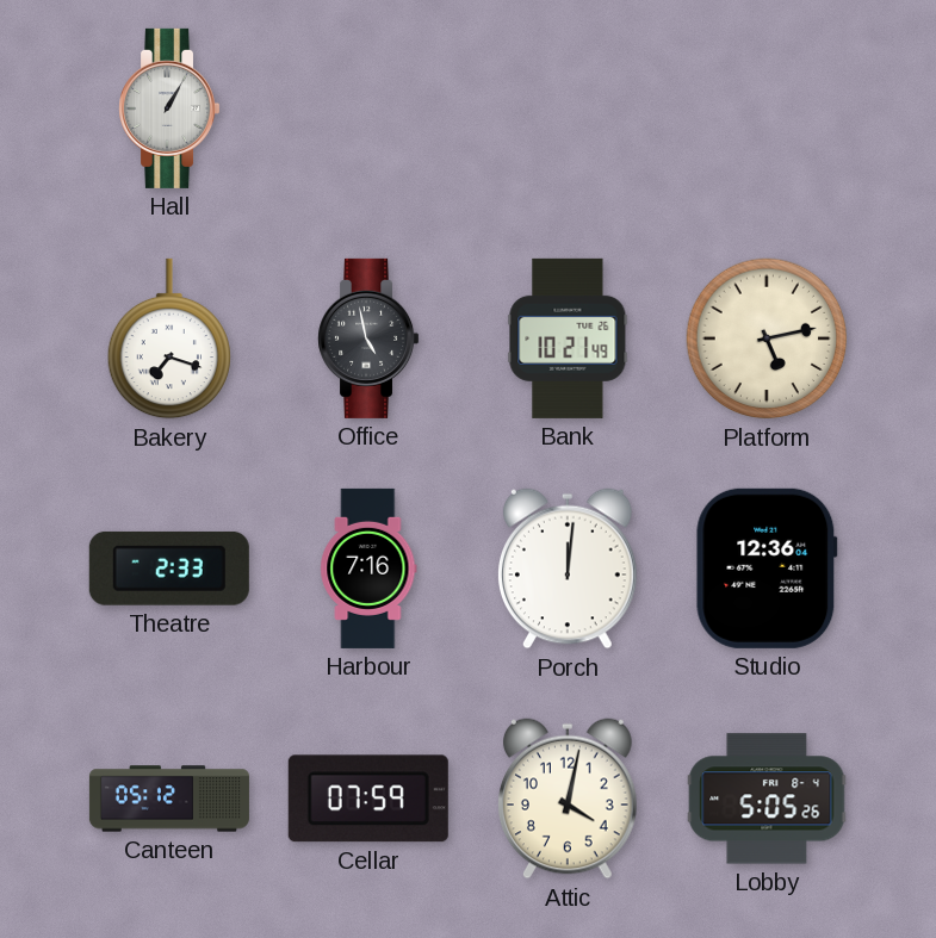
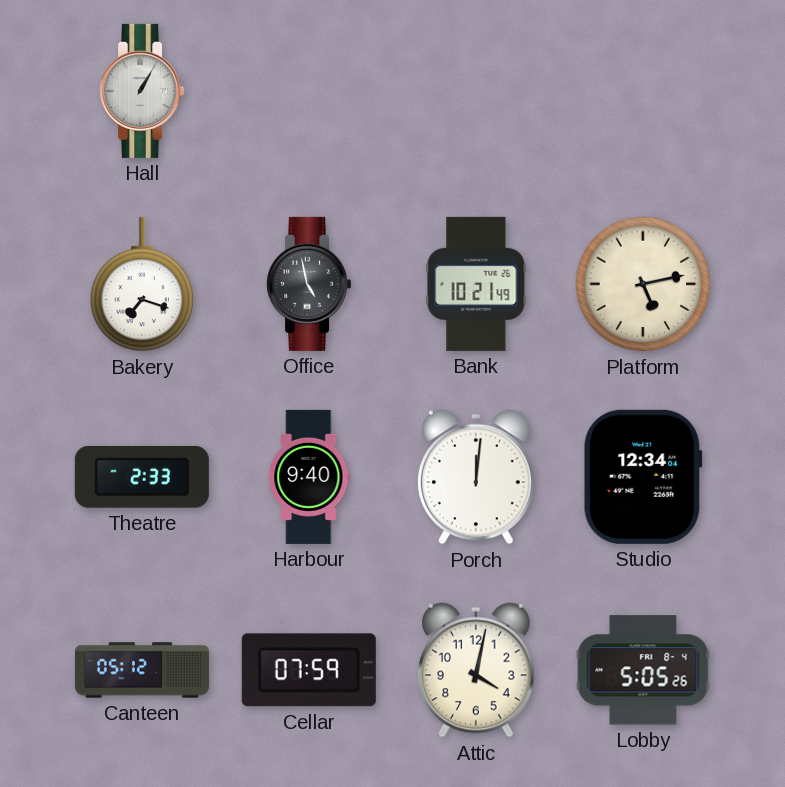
Harbour: 7:16 -> 9:40
Studio: 12:36 -> 12:34
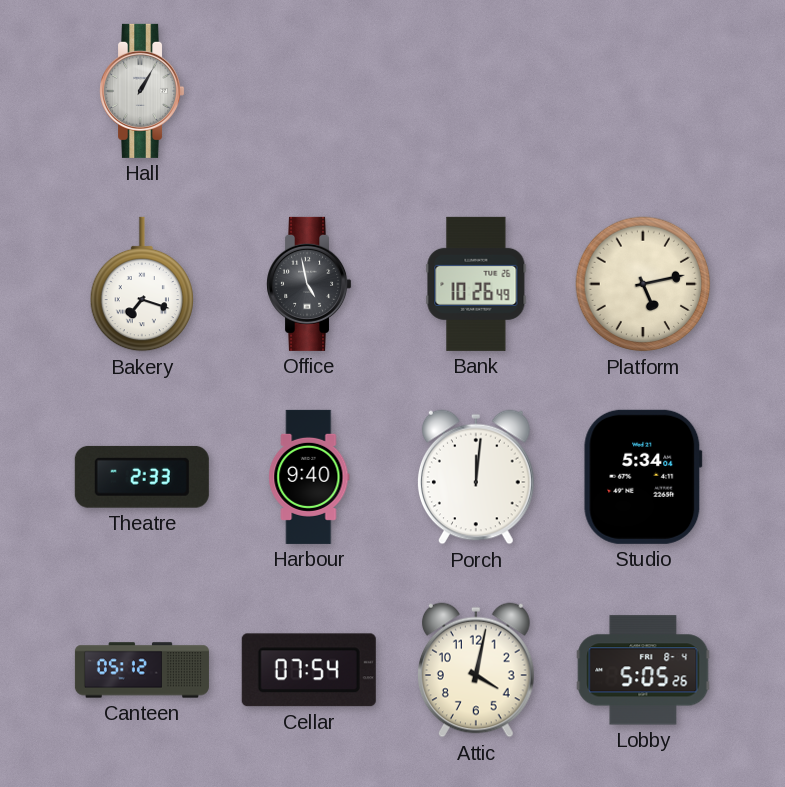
Bank: 10:21 -> 10:26
Studio: 12:34 -> 5:34
Cellar: 07:59 -> 07:54
